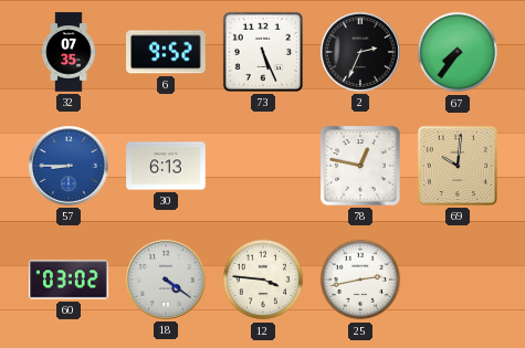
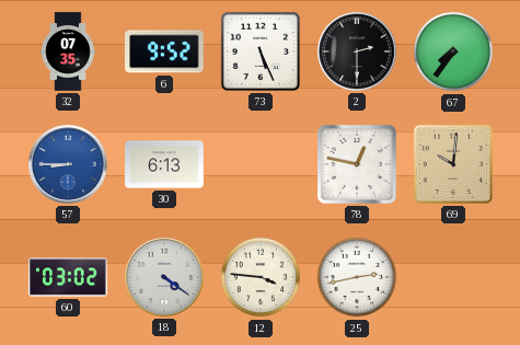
2: 2:34 -> 2:30
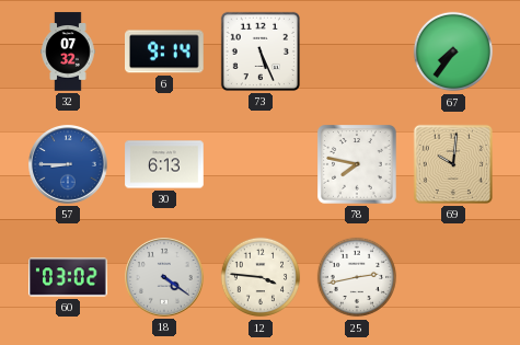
32: 07:35 -> 07:32
6: 9:52 -> 9:14
2: 2:30 -> none
78: 12:47 -> 7:47
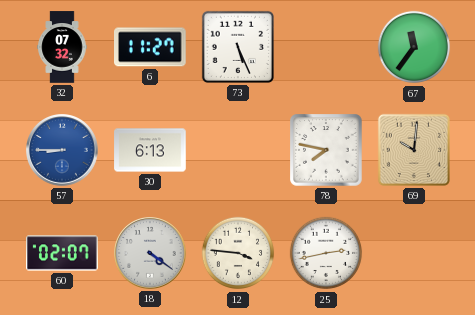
6: 9:14 -> 11:27
67: 7:36 -> 11:36
60: 03:02 -> 02:07
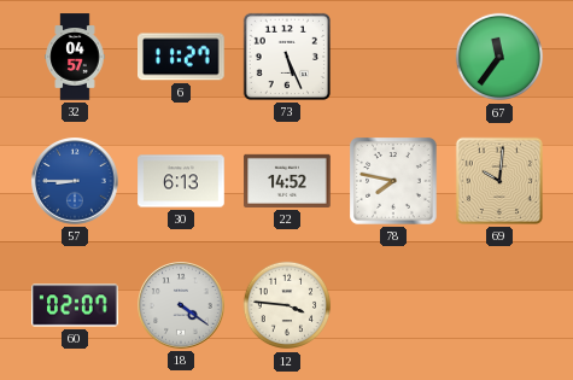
32: 07:32 -> 04:57
22: none -> 14:52
25: 2:43 -> none
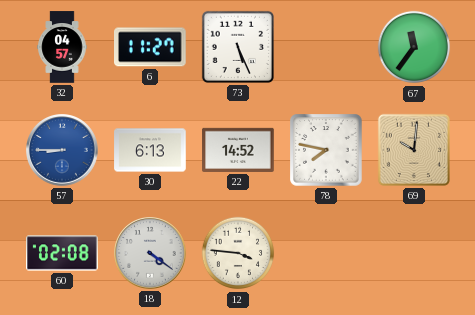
60: 02:07 -> 02:08
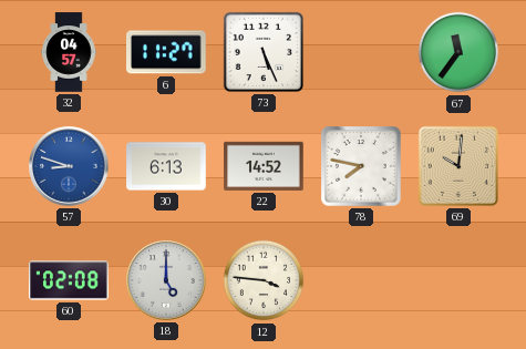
57: 8:45 -> 8:48
18: 4:21 -> 5:00
